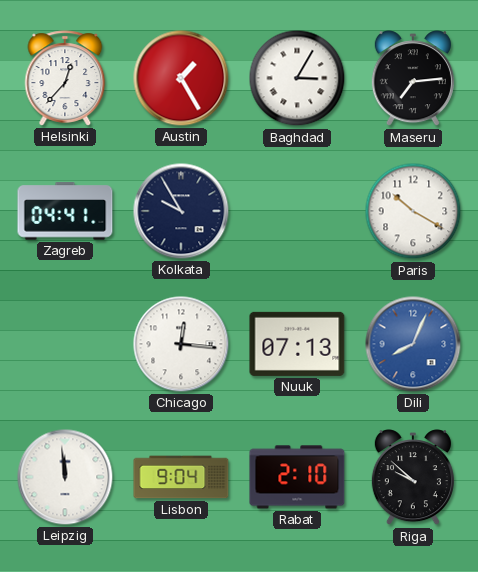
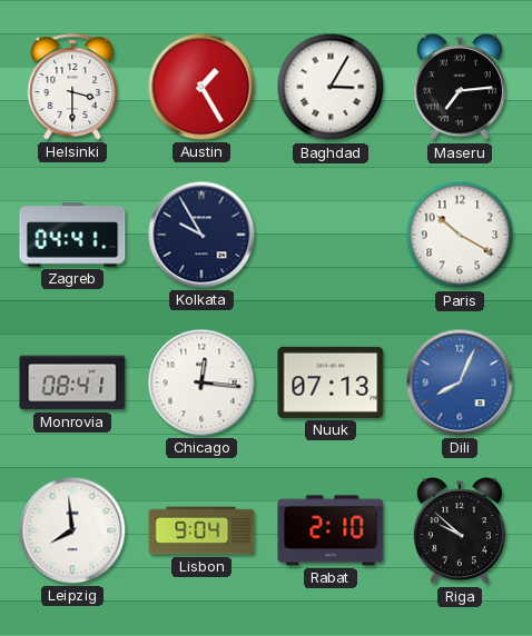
Helsinki: 12:37 -> 3:30
Monrovia: none -> 08:41
Leipzig: 11:59 -> 7:59
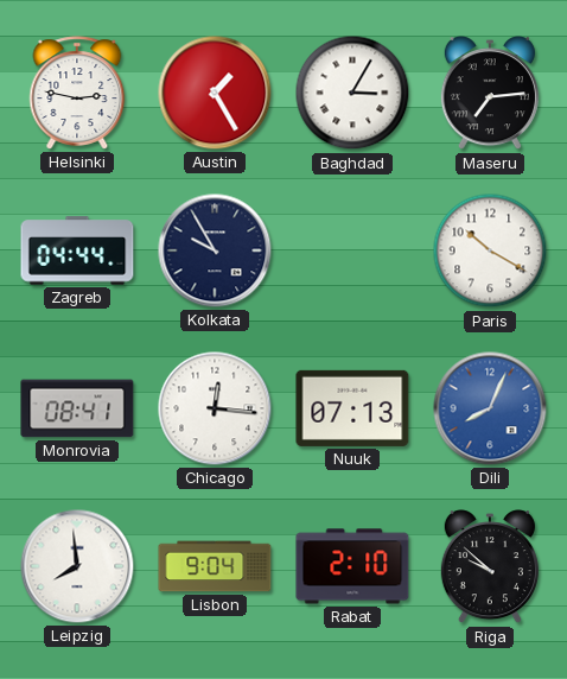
Helsinki: 3:30 -> 2:47
Zagreb: 04:41 -> 04:44
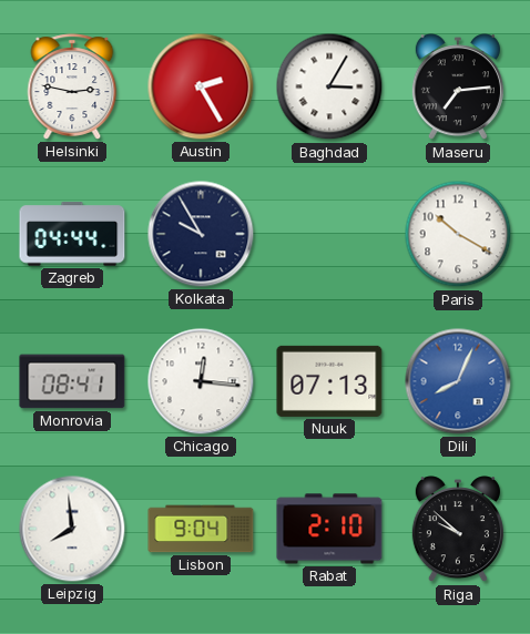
Austin: 1:25 -> 2:25
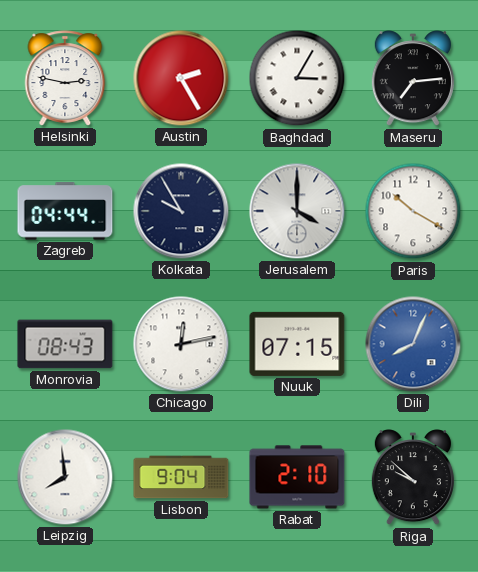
Jerusalem: none -> 4:00
Monrovia: 08:41 -> 08:43
Chicago: 12:16 -> 12:13
Nuuk: 07:13 -> 07:15
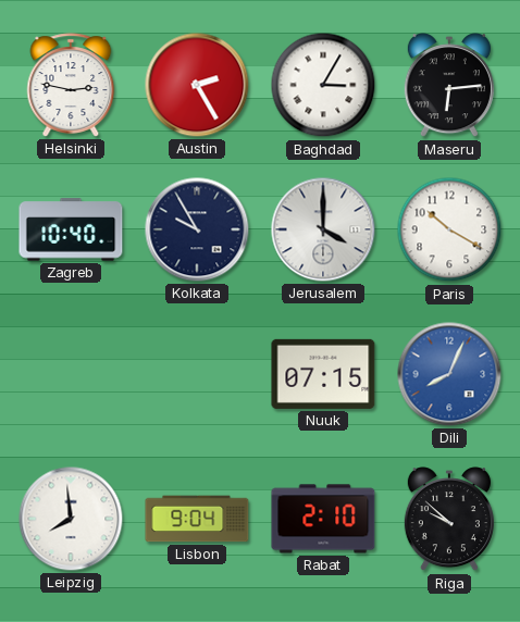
Maseru: 7:14 -> 6:14
Zagreb: 04:44 -> 10:40
Monrovia: 08:43 -> none
Chicago: 12:13 -> none
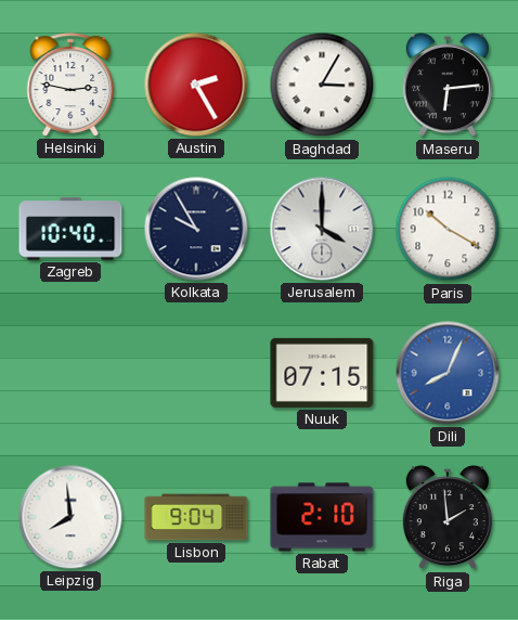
Riga: 9:52 -> 1:59
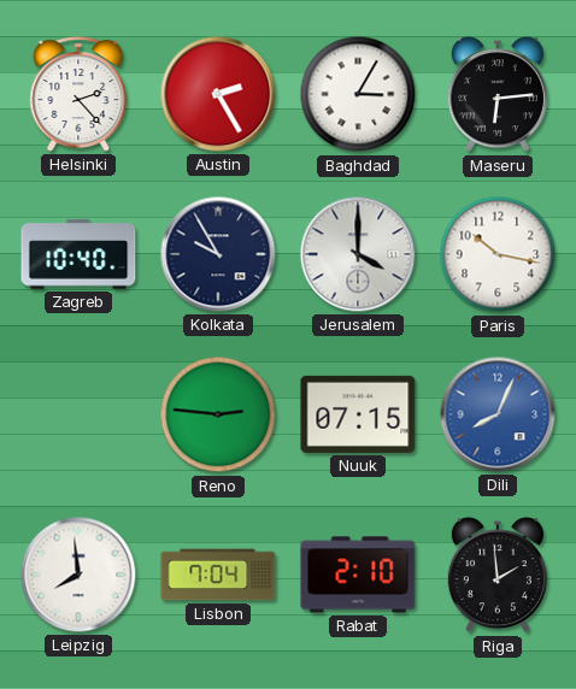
Helsinki: 2:47 -> 2:23
Paris: 10:20 -> 10:17
Reno: none -> 2:46
Lisbon: 9:04 -> 7:04
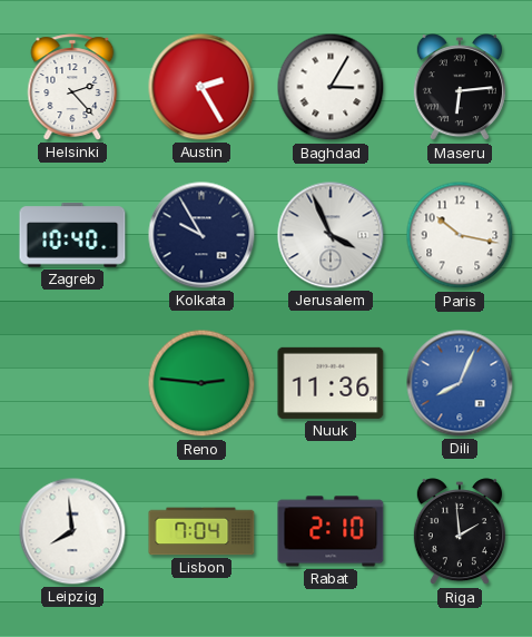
Jerusalem: 4:00 -> 3:56
Nuuk: 07:15 -> 11:36
